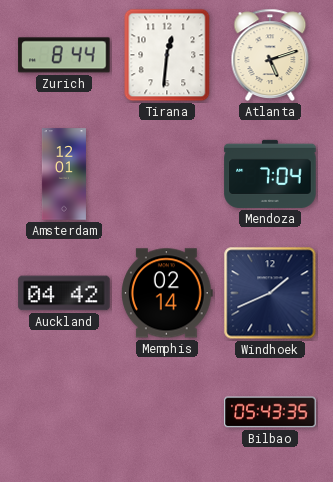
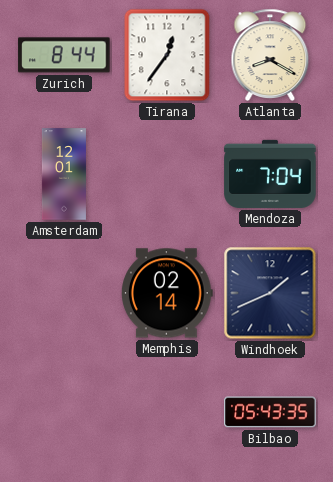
Tirana: 12:31 -> 12:36
Atlanta: 5:12 -> 8:20
Auckland: 04:42 -> none
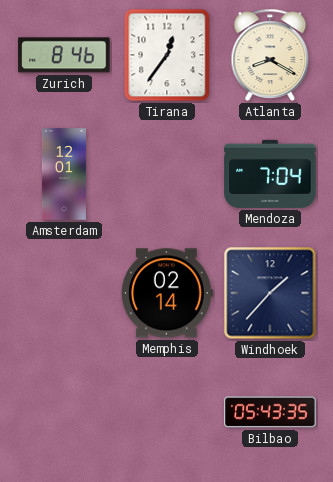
Zurich: 8:44 -> 8:46
Windhoek: 1:41 -> 1:37
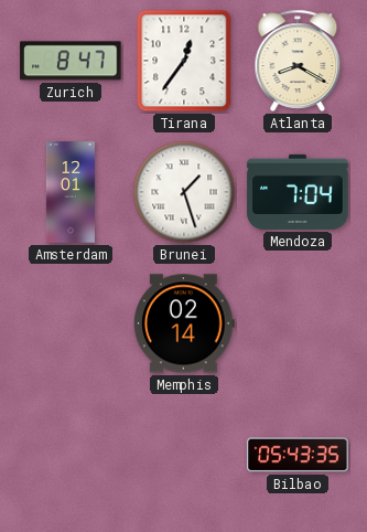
Zurich: 8:46 -> 8:47
Brunei: none -> 1:27
Windhoek: 1:37 -> none
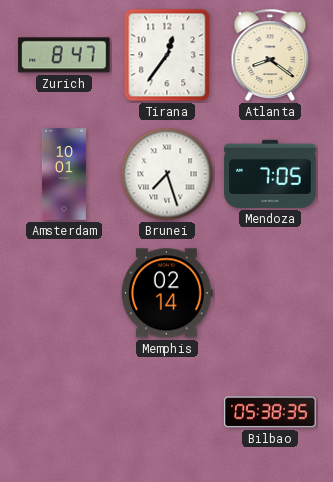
Atlanta: 8:20 -> 8:21
Amsterdam: 12:01 -> 10:01
Brunei: 1:27 -> 7:27
Mendoza: 7:04 -> 7:05
Bilbao: 05:43 -> 05:38
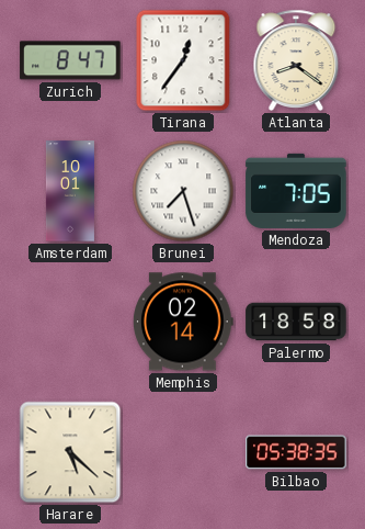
Palermo: none -> 18:58
Harare: none -> 5:22
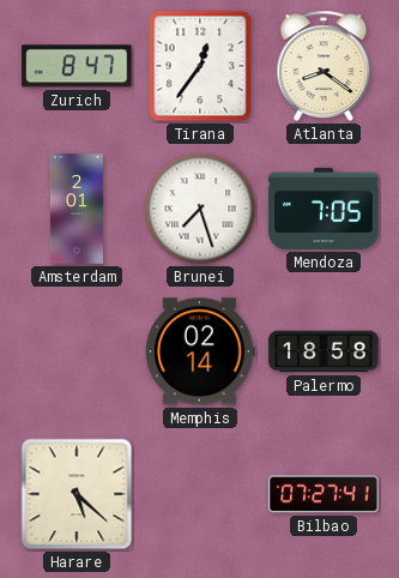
Amsterdam: 10:01 -> 2:01
Bilbao: 05:38 -> 07:27
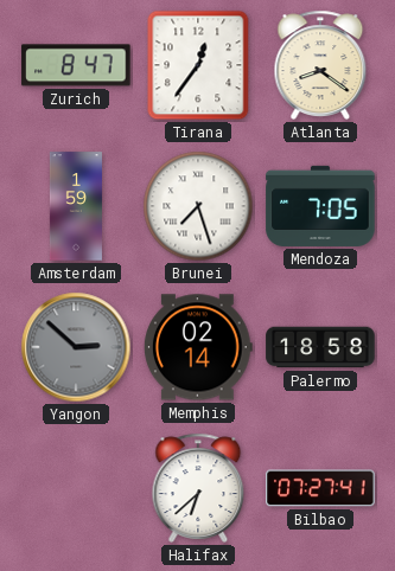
Amsterdam: 2:01 -> 1:59
Yangon: none -> 2:52
Harare: 5:22 -> none
Halifax: none -> 6:38
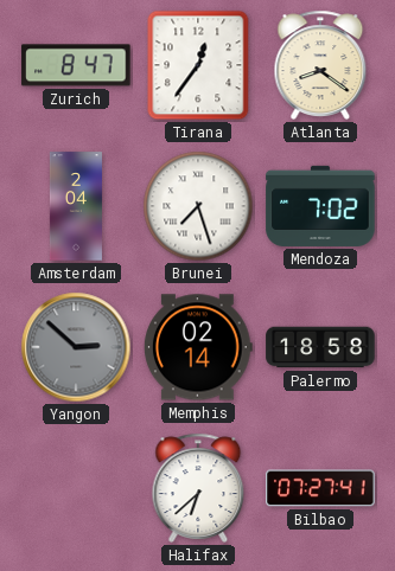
Amsterdam: 1:59 -> 2:04
Mendoza: 7:05 -> 7:02
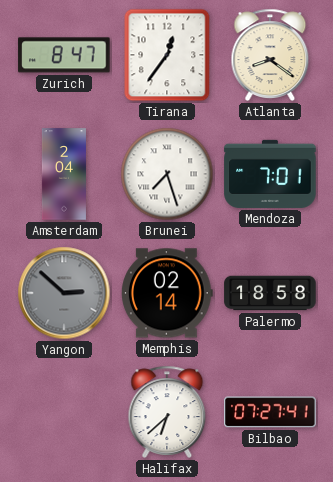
Mendoza: 7:02 -> 7:01
